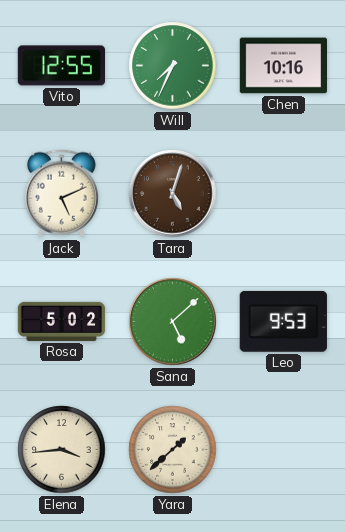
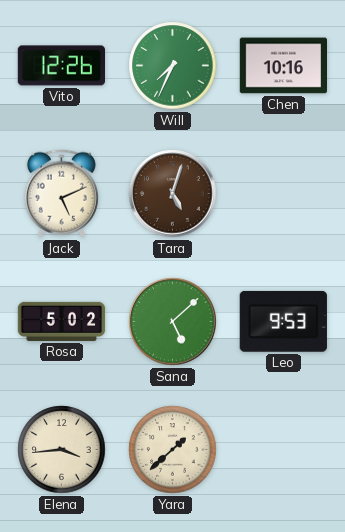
Vito: 12:55 -> 12:26
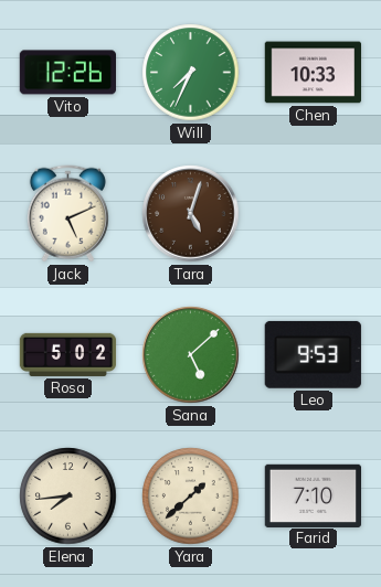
Chen: 10:16 -> 10:33
Elena: 3:44 -> 7:44
Farid: none -> 7:10
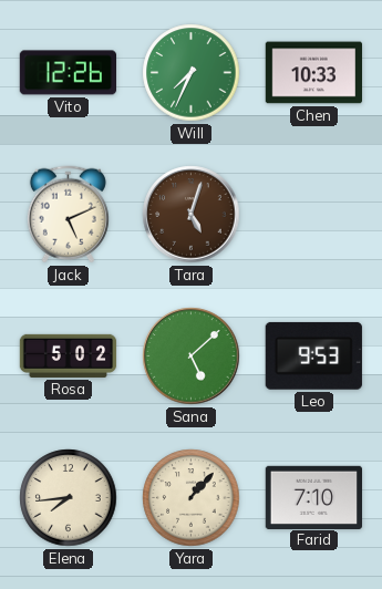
Yara: 1:38 -> 1:07
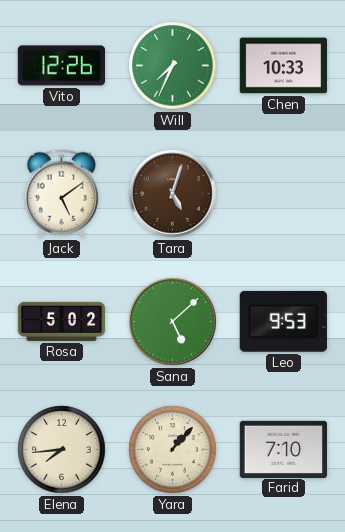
Jack: 5:11 -> 5:09
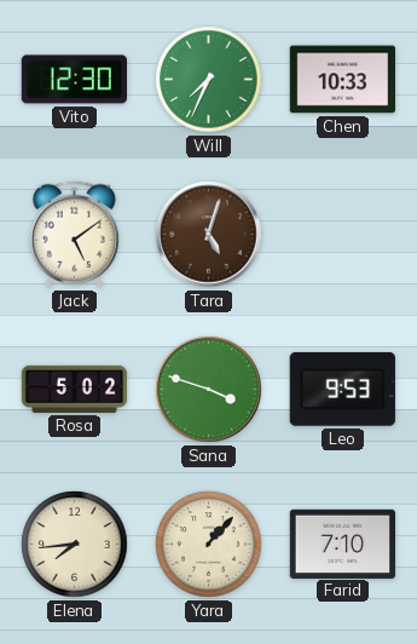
Vito: 12:26 -> 12:30
Sana: 5:08 -> 3:48
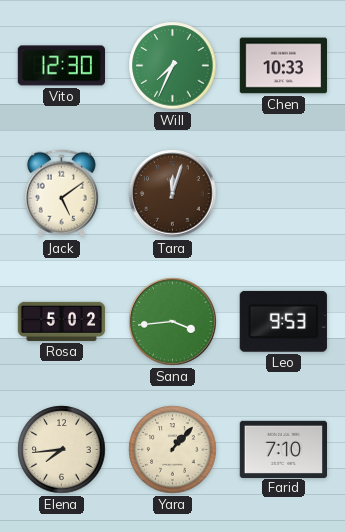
Tara: 5:03 -> 12:03
Sana: 3:48 -> 3:44
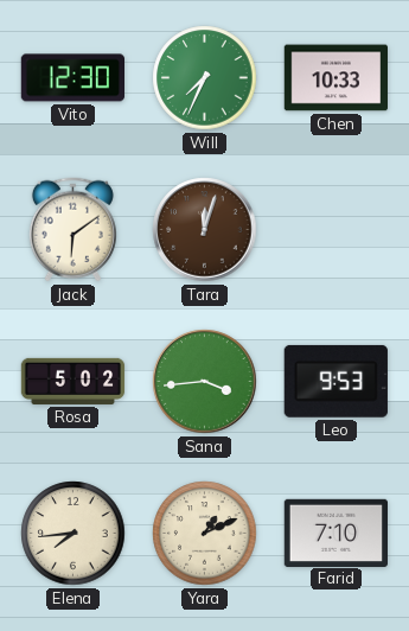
Jack: 5:09 -> 6:09
Yara: 1:07 -> 1:11
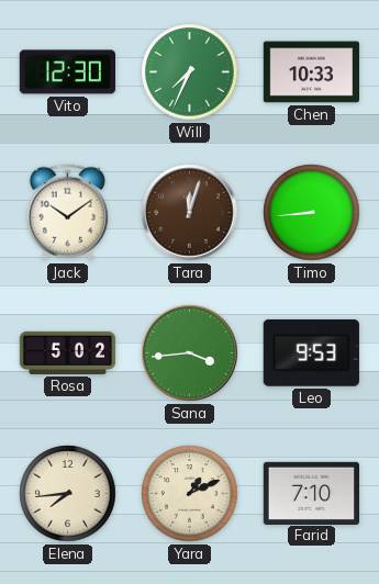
Jack: 6:09 -> 10:09
Timo: none -> 8:44
